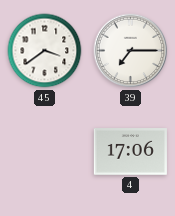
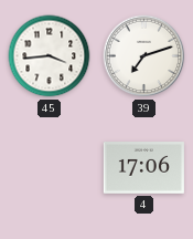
45: 3:39 -> 3:44
39: 7:15 -> 7:12
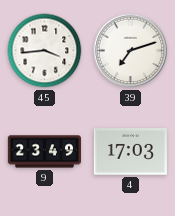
9: none -> 23:49
4: 17:06 -> 17:03
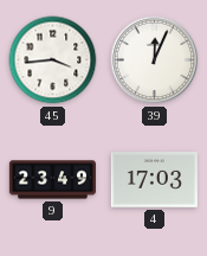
39: 7:12 -> 12:04
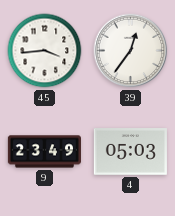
39: 12:04 -> 12:36
4: 17:03 -> 05:03
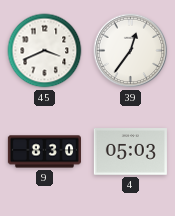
45: 3:44 -> 3:41
9: 23:49 -> 8:30
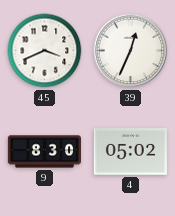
39: 12:36 -> 12:34
4: 05:03 -> 05:02
